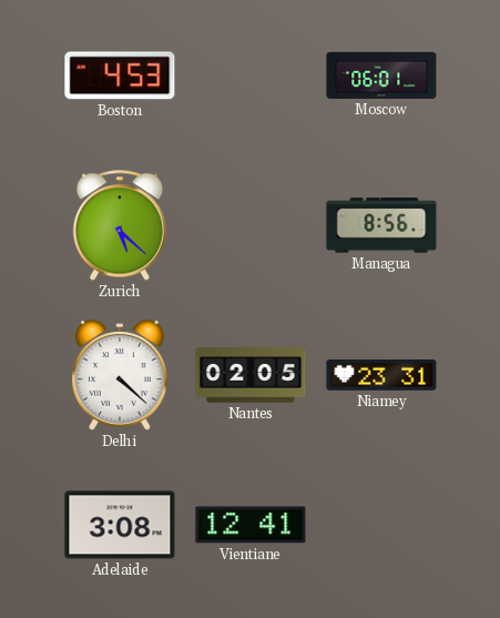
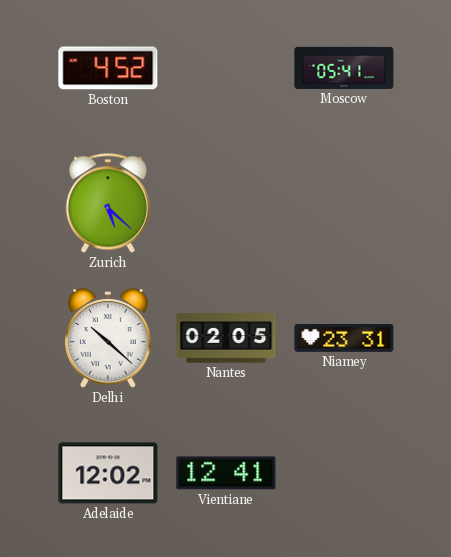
Boston: 4:53 -> 4:52
Moscow: 06:01 -> 05:41
Managua: 8:56 -> none
Delhi: 4:22 -> 10:22
Adelaide: 3:08 -> 12:02
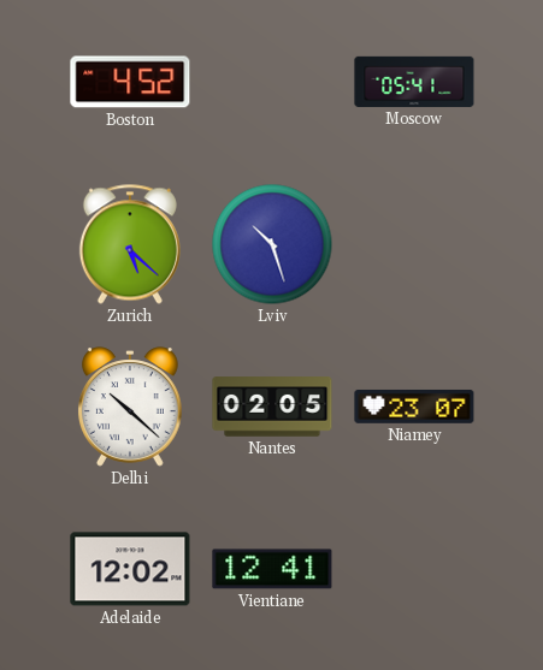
Lviv: none -> 10:27
Niamey: 23:31 -> 23:07
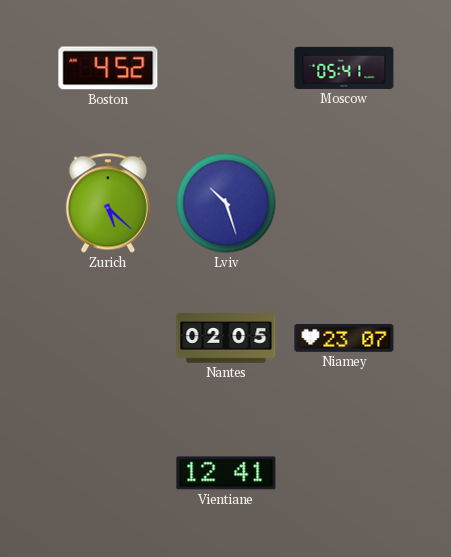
Delhi: 10:22 -> none
Adelaide: 12:02 -> none
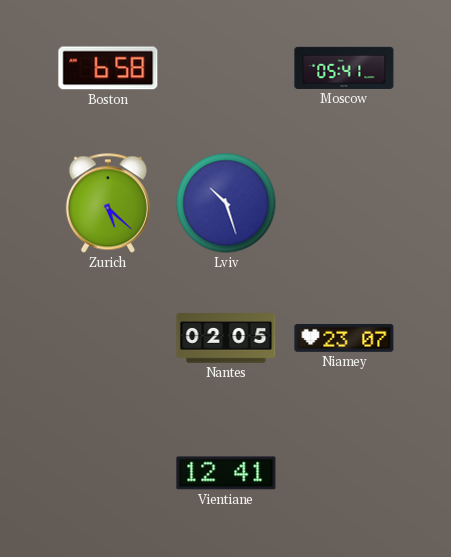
Boston: 4:52 -> 6:58
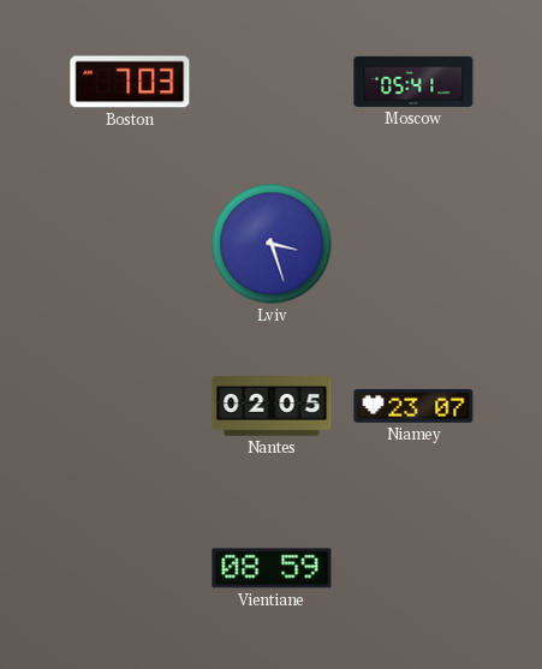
Boston: 6:58 -> 7:03
Zurich: 5:22 -> none
Lviv: 10:27 -> 3:27
Vientiane: 12:41 -> 08:59
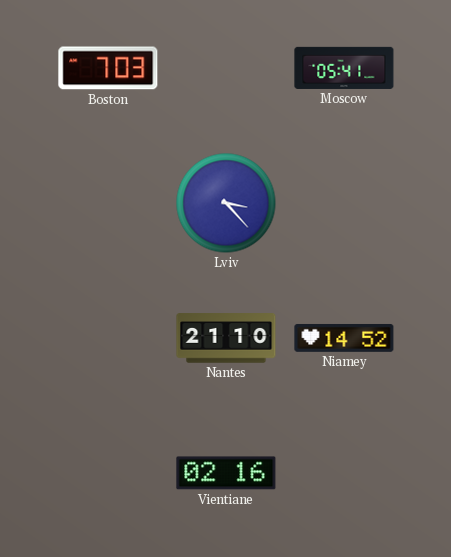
Lviv: 3:27 -> 3:23
Nantes: 02:05 -> 21:10
Niamey: 23:07 -> 14:52
Vientiane: 08:59 -> 02:16
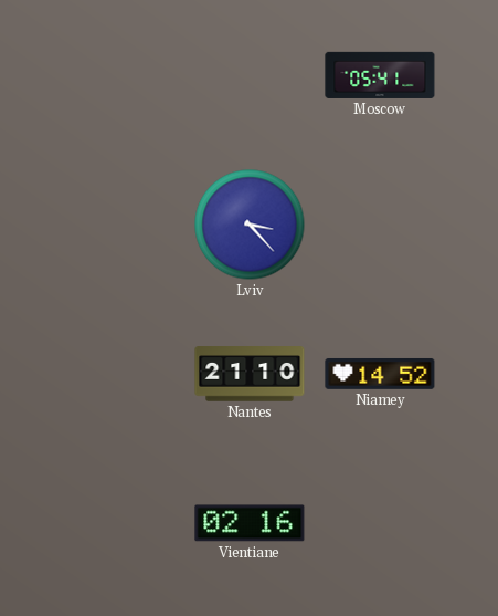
Boston: 7:03 -> none
